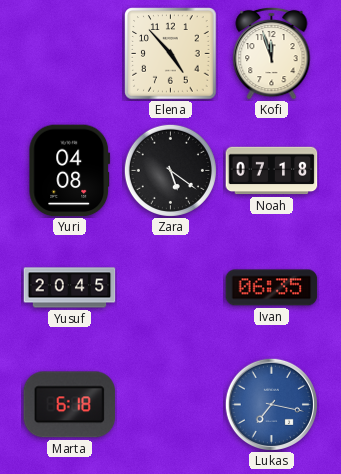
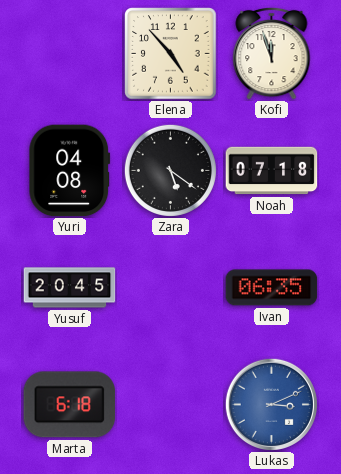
Lukas: 7:17 -> 3:11
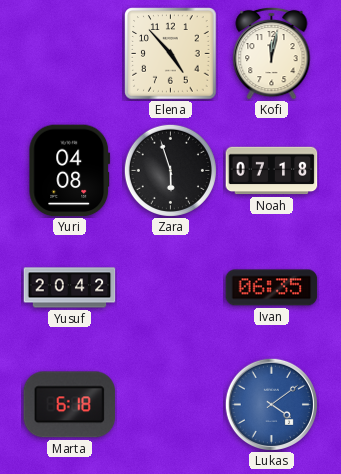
Kofi: 11:57 -> 12:02
Zara: 5:21 -> 5:57
Yusuf: 20:45 -> 20:42
Lukas: 3:11 -> 4:09
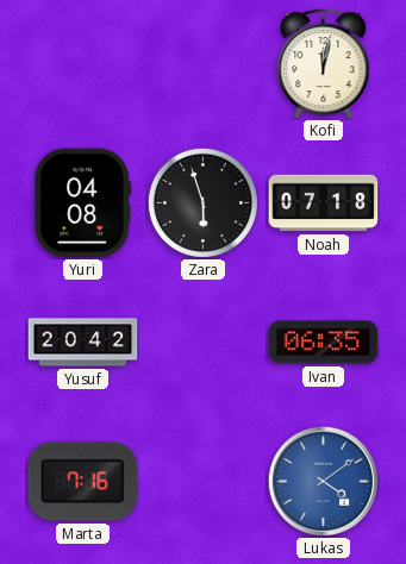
Elena: 4:53 -> none
Marta: 6:18 -> 7:16
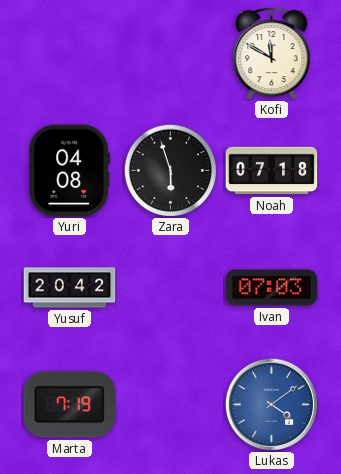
Kofi: 12:02 -> 11:50
Ivan: 06:35 -> 07:03
Marta: 7:16 -> 7:19
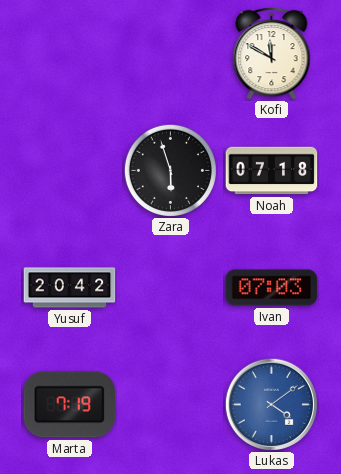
Yuri: 04:08 -> none
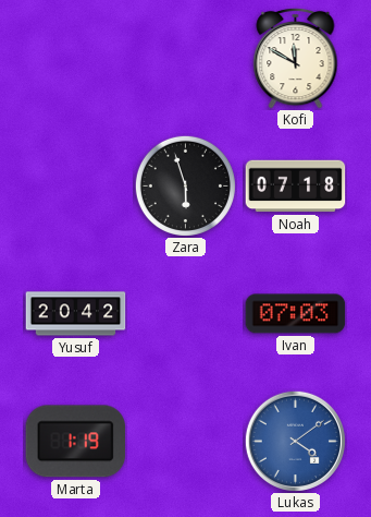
Marta: 7:19 -> 1:19
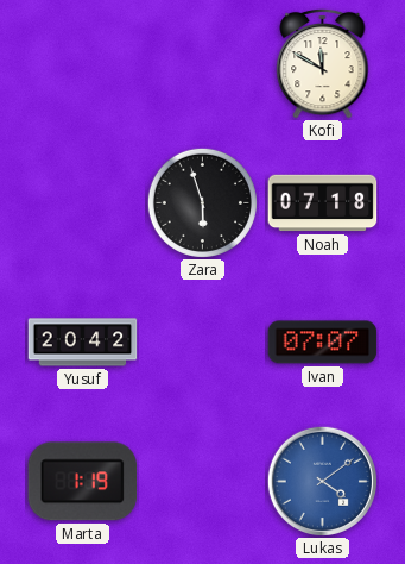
Ivan: 07:03 -> 07:07
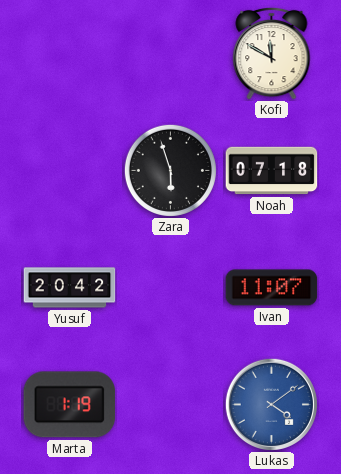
Ivan: 07:07 -> 11:07
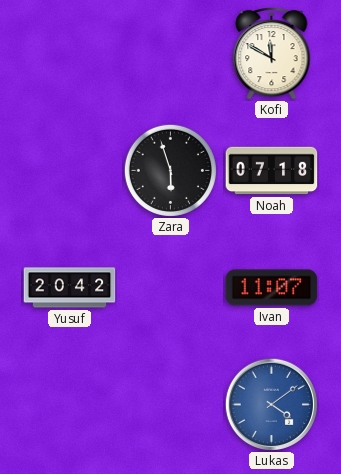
Marta: 1:19 -> none
